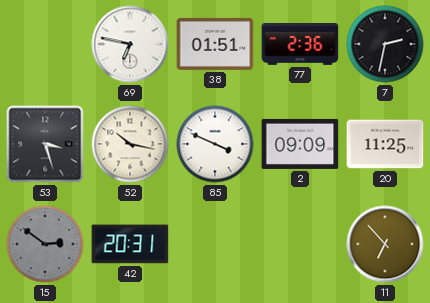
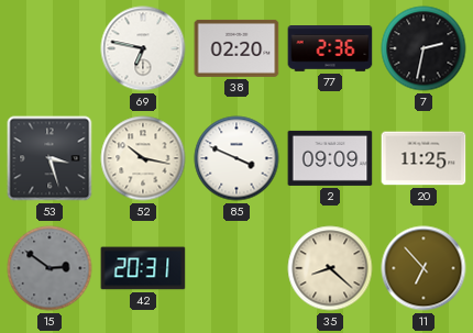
38: 01:51 -> 02:20
35: none -> 8:22
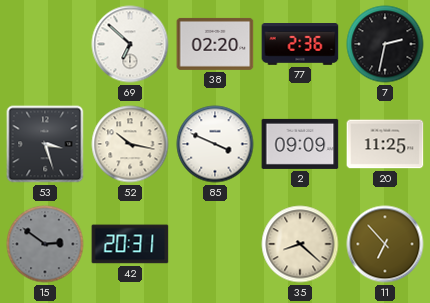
69: 6:47 -> 6:52
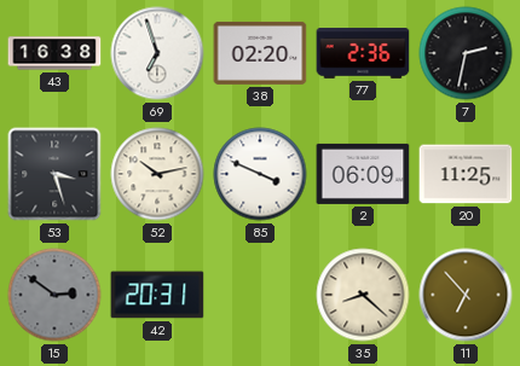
43: none -> 16:38
69: 6:52 -> 6:57
52: 10:17 -> 10:13
2: 09:09 -> 06:09
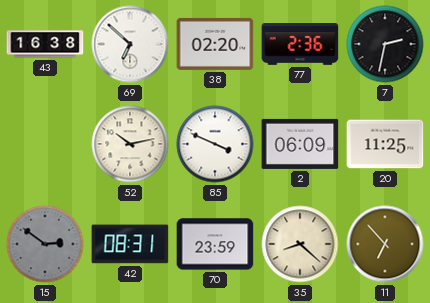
69: 6:57 -> 6:52
53: 3:27 -> none
42: 20:31 -> 08:31
70: none -> 23:59
